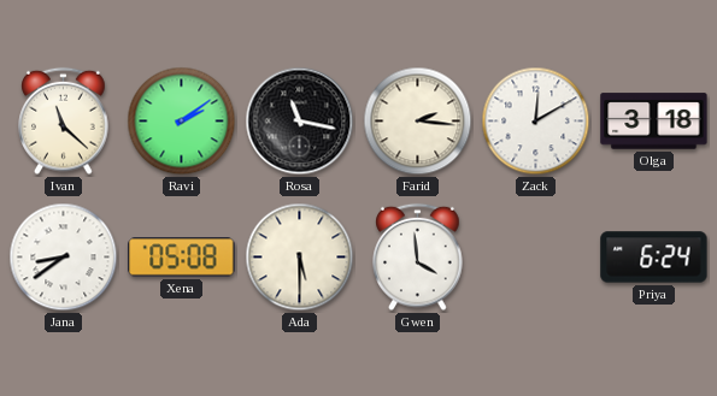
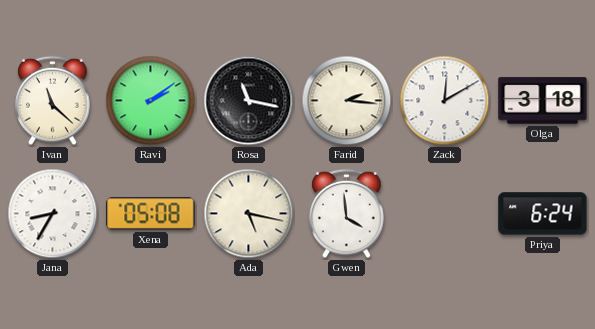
Jana: 8:39 -> 8:35
Ada: 5:30 -> 5:17
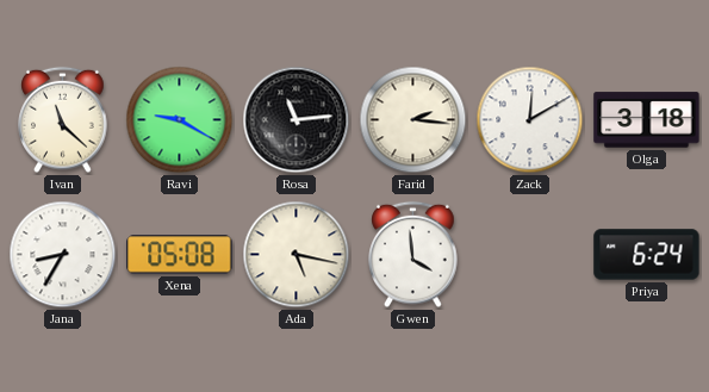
Ravi: 2:09 -> 9:20
Rosa: 11:17 -> 11:14
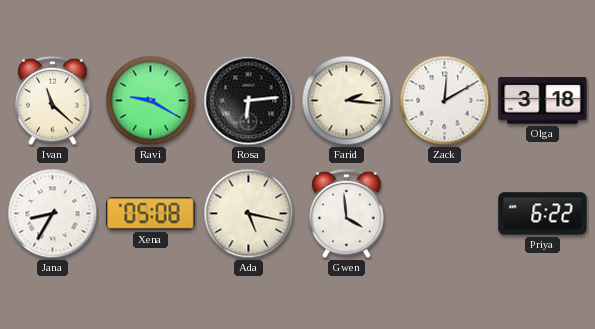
Rosa: 11:14 -> 6:14
Priya: 6:24 -> 6:22
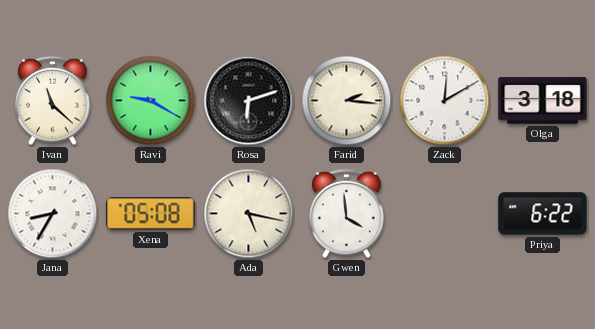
Rosa: 6:14 -> 6:12
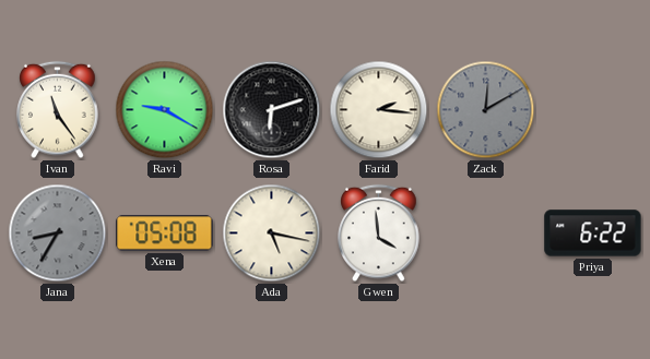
Ivan: 11:22 -> 11:24
Zack dial: white -> grey
Olga: 3:18 -> none
Jana dial: white -> grey
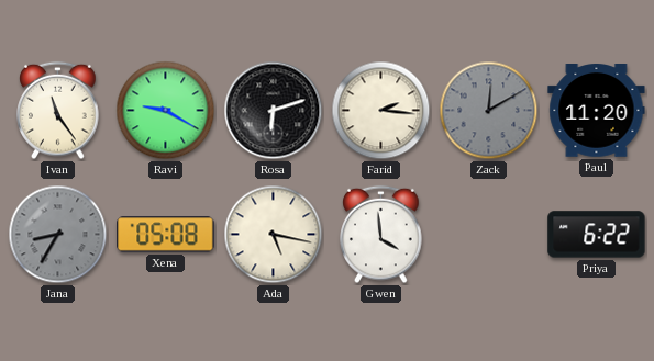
Paul: none -> 11:20
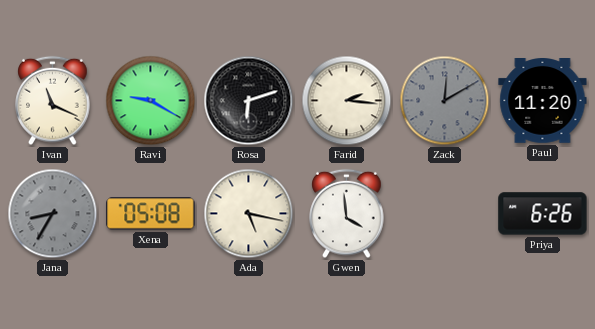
Ivan: 11:24 -> 11:19
Priya: 6:22 -> 6:26
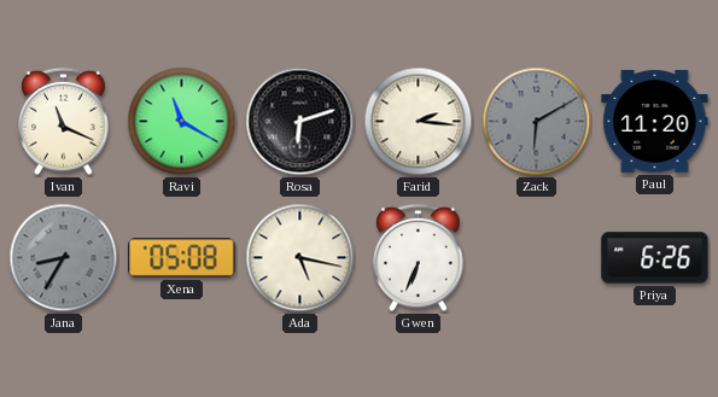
Ravi: 9:20 -> 11:20
Zack: 12:10 -> 6:10
Gwen: 3:59 -> 6:34
